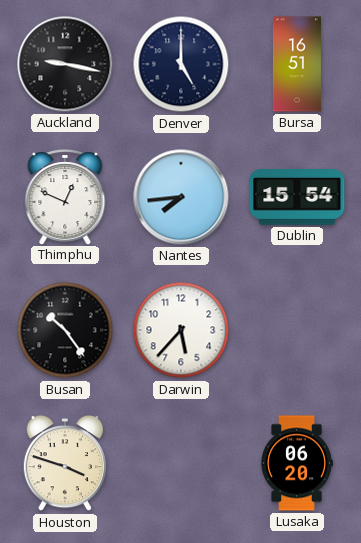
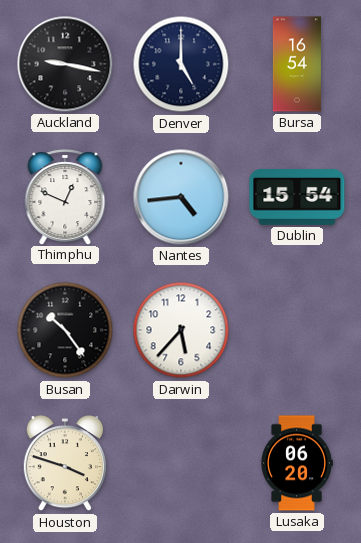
Bursa: 16:51 -> 16:54
Nantes: 7:44 -> 4:44
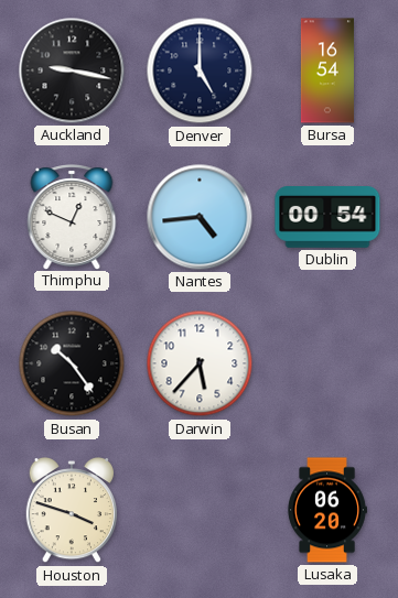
Dublin: 15:54 -> 00:54
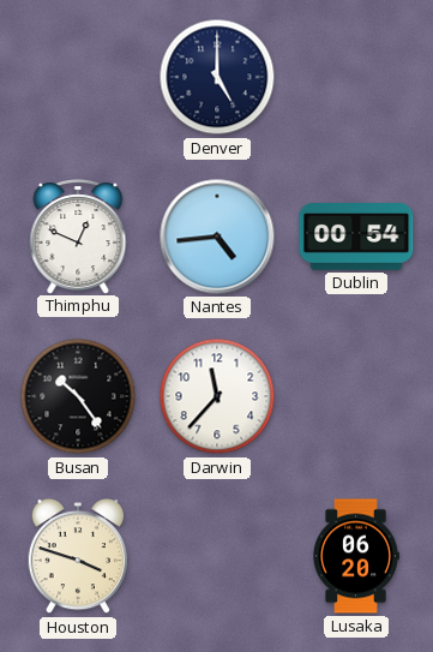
Auckland: 9:17 -> none
Bursa: 16:54 -> none
Darwin: 5:37 -> 11:37
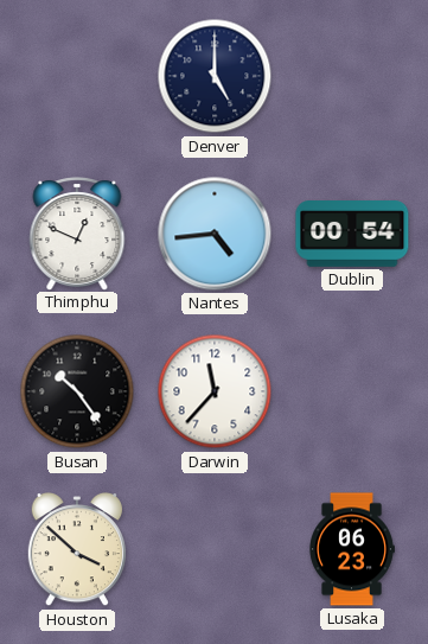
Houston: 3:48 -> 3:52
Lusaka: 06:20 -> 06:23
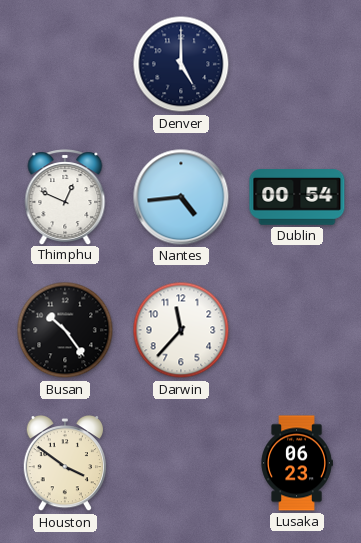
Houston: 3:52 -> 3:51
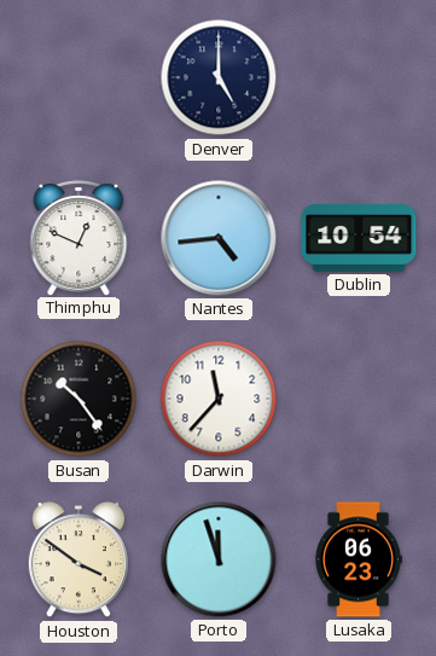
Dublin: 00:54 -> 10:54
Porto: none -> 11:57
